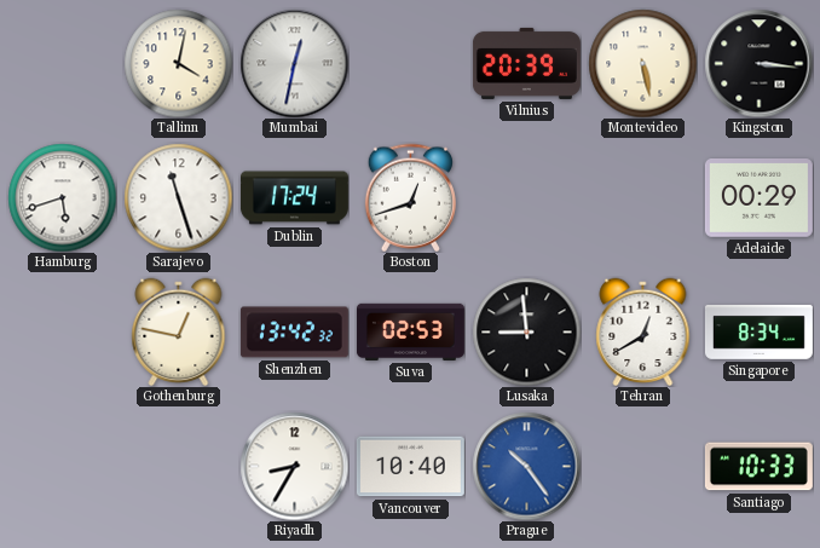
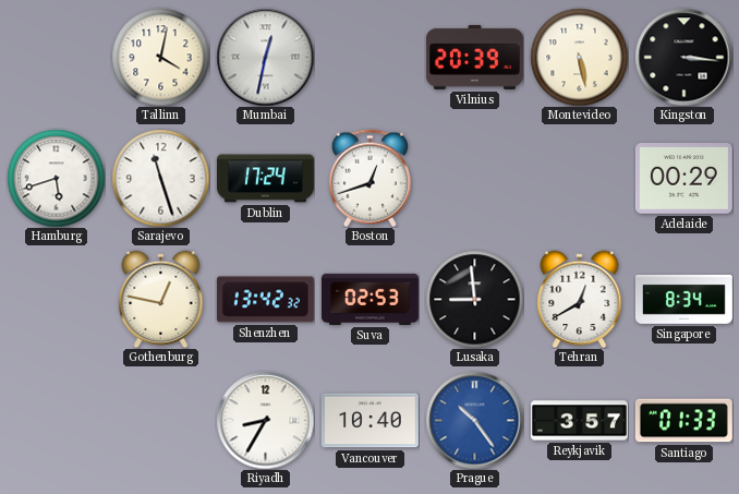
Reykjavik: none -> 3:57
Santiago: 10:33 -> 01:33
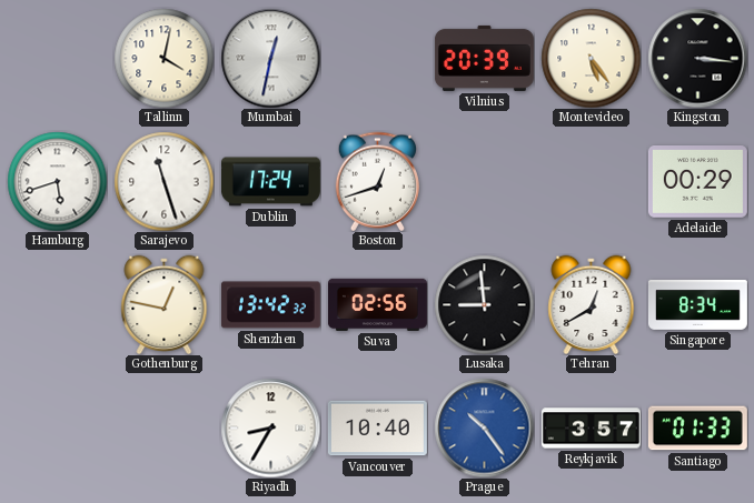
Montevideo: 5:28 -> 5:24
Suva: 02:53 -> 02:56
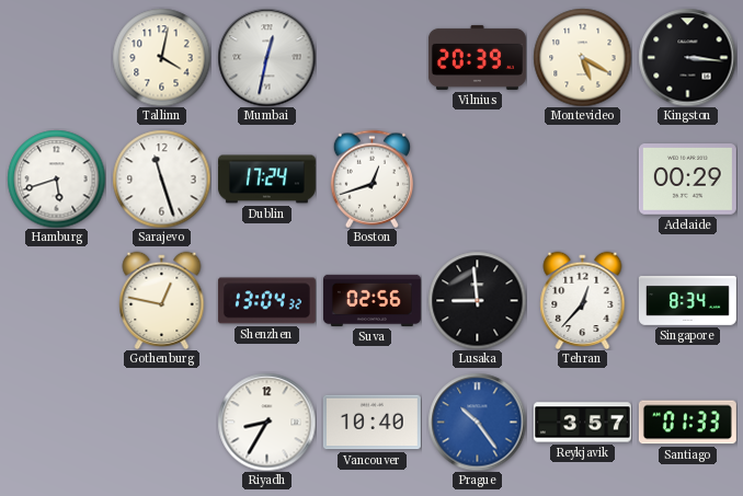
Montevideo: 5:24 -> 5:20
Shenzhen: 13:42 -> 13:04
Tehran: 12:40 -> 12:37
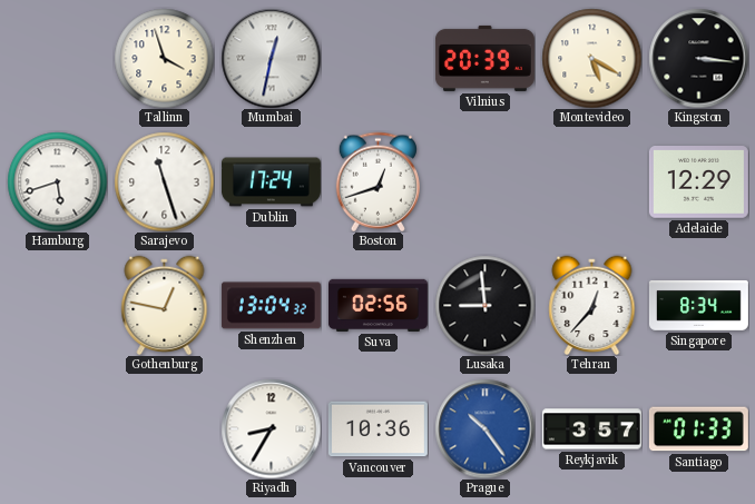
Tallinn: 4:02 -> 3:57
Adelaide: 00:29 -> 12:29
Vancouver: 10:40 -> 10:36
